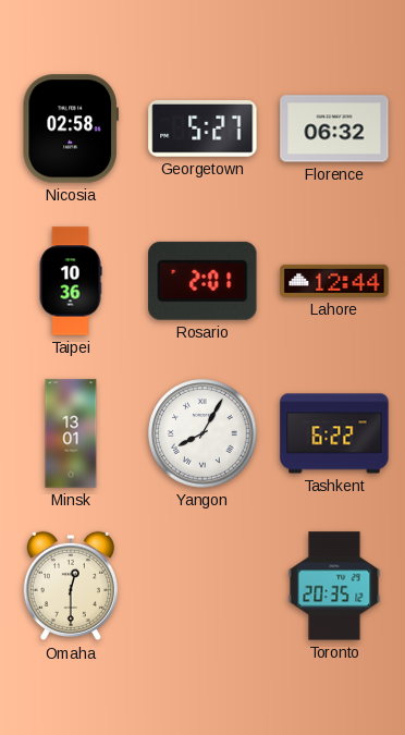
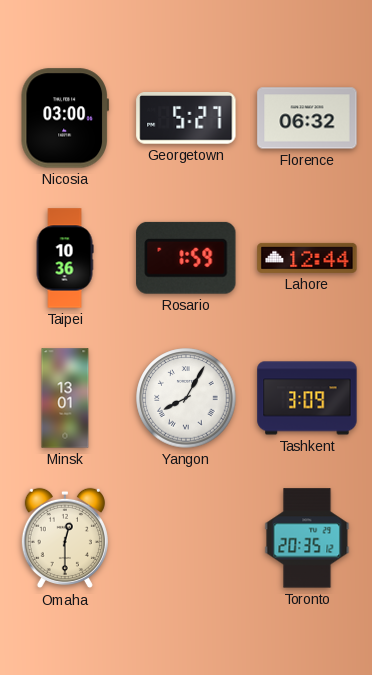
Nicosia: 02:58 -> 03:00
Rosario: 2:01 -> 1:59
Tashkent: 6:22 -> 3:09
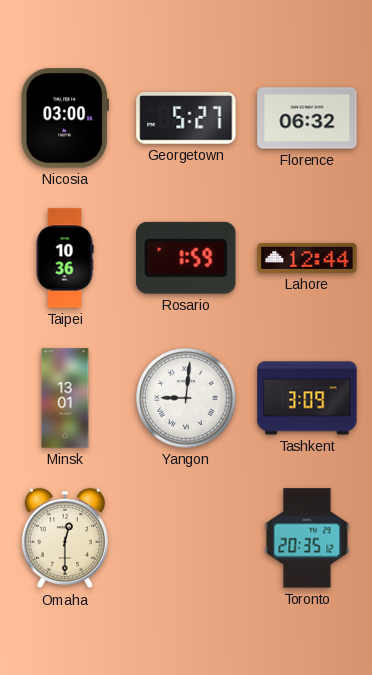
Yangon: 8:05 -> 9:01
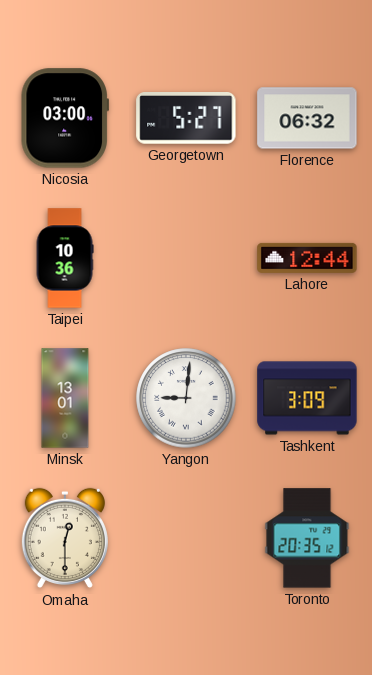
Rosario: 1:59 -> none
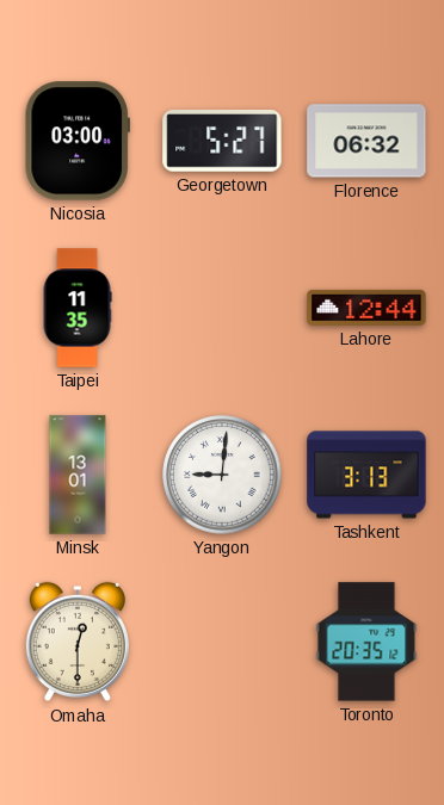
Taipei: 10:36 -> 11:35
Tashkent: 3:09 -> 3:13
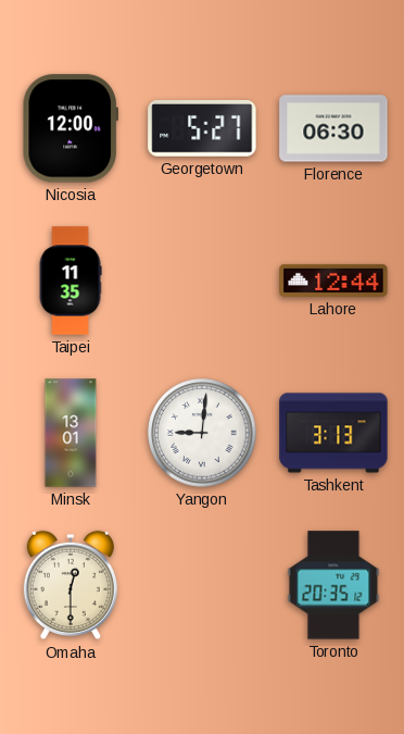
Nicosia: 03:00 -> 12:00
Florence: 06:32 -> 06:30
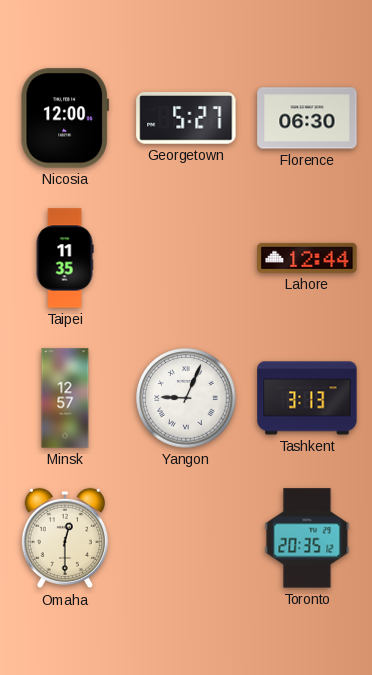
Minsk: 13:01 -> 12:57
Yangon: 9:01 -> 9:04
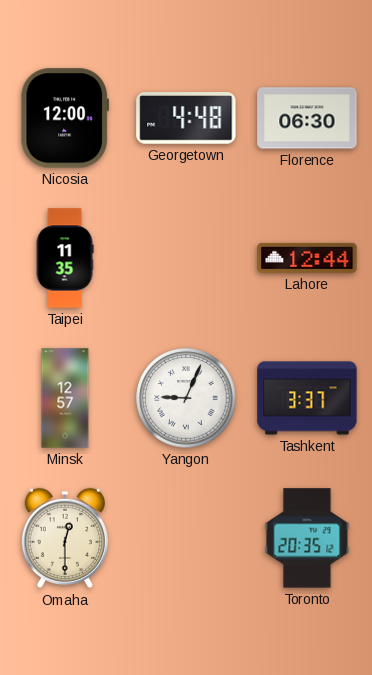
Georgetown: 5:27 -> 4:48
Tashkent: 3:13 -> 3:37
